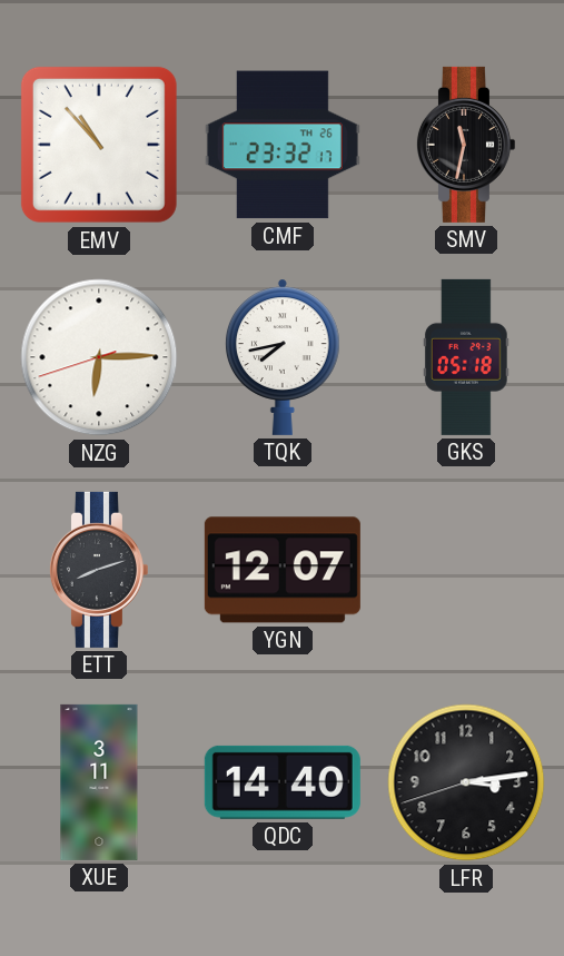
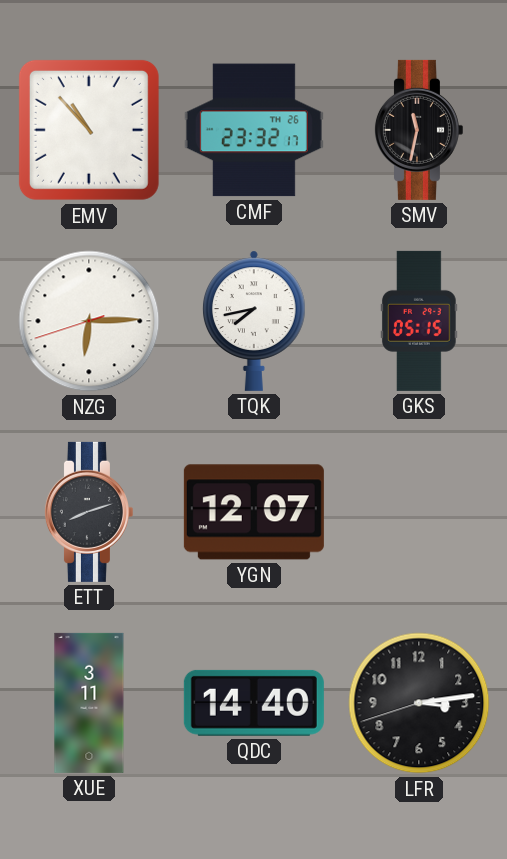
GKS: 05:18 -> 05:15
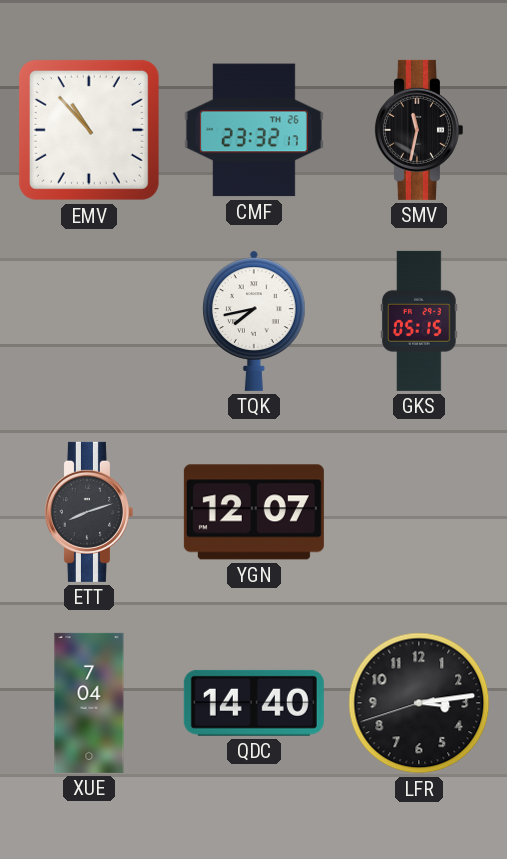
NZG: 6:14 -> none
XUE: 3:11 -> 7:04
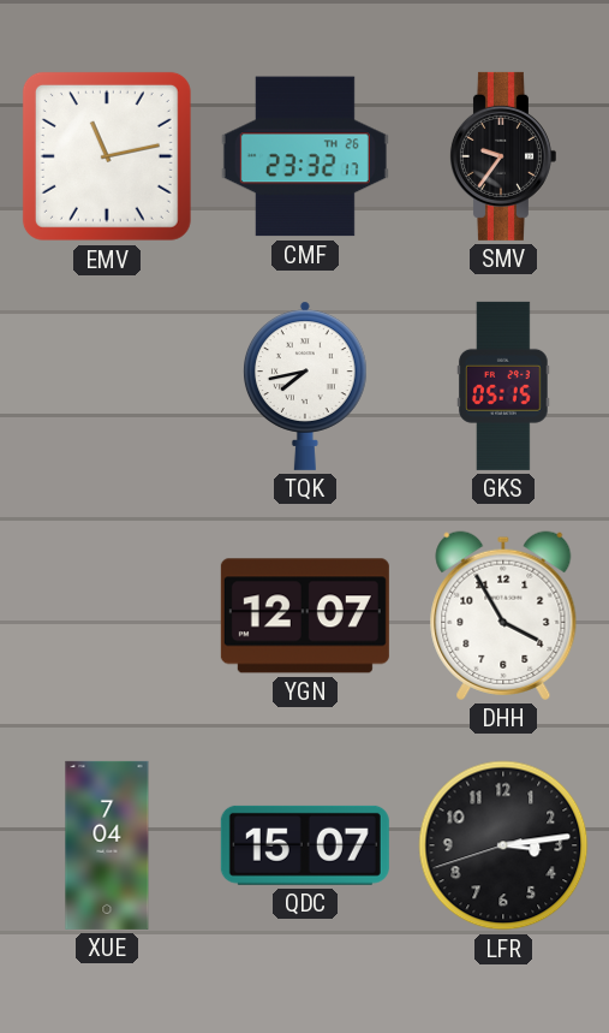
EMV: 10:53 -> 11:13
SMV: 11:32 -> 9:36
ETT: 8:12 -> none
DHH: none -> 3:55
QDC: 14:40 -> 15:07
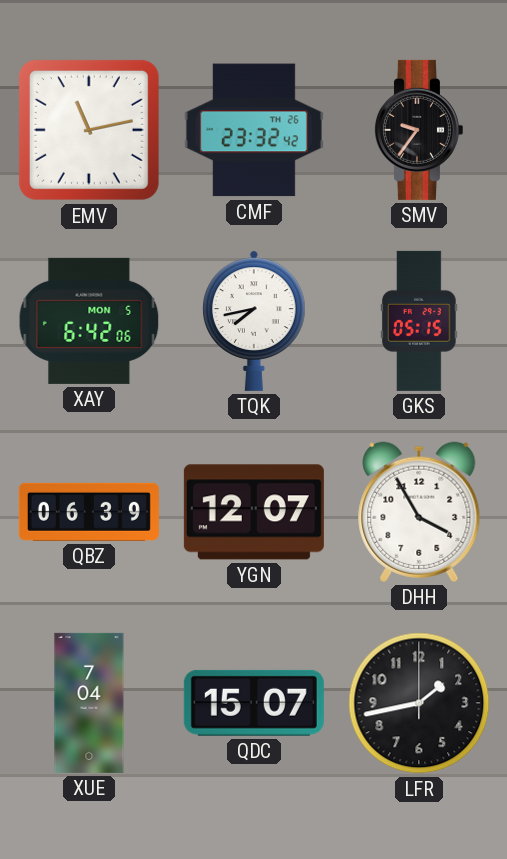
CMF: 23:32:17 -> 23:32:42
XAY: none -> 6:42
QBZ: none -> 06:39
LFR: 3:13 -> 1:43
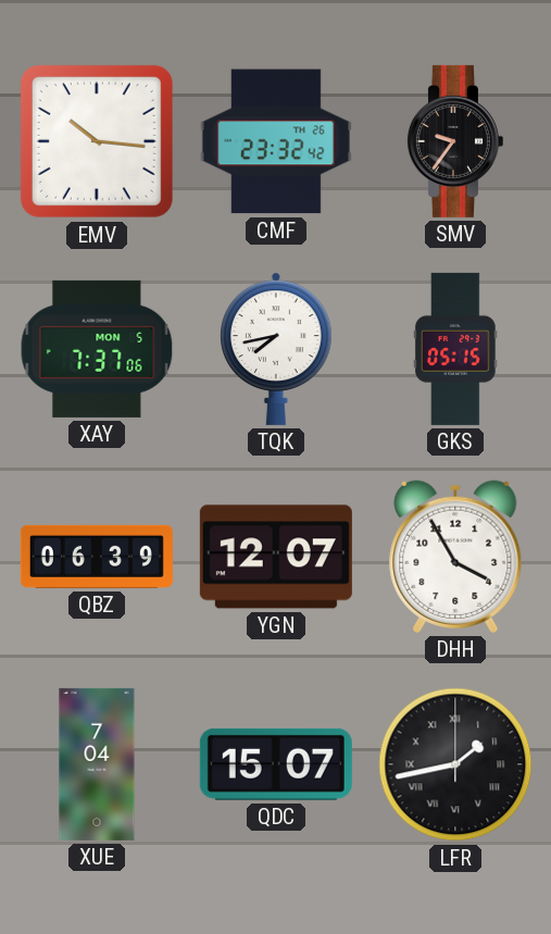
EMV: 11:13 -> 10:16
XAY: 6:42 -> 7:37
LFR numerals: Arabic -> Roman
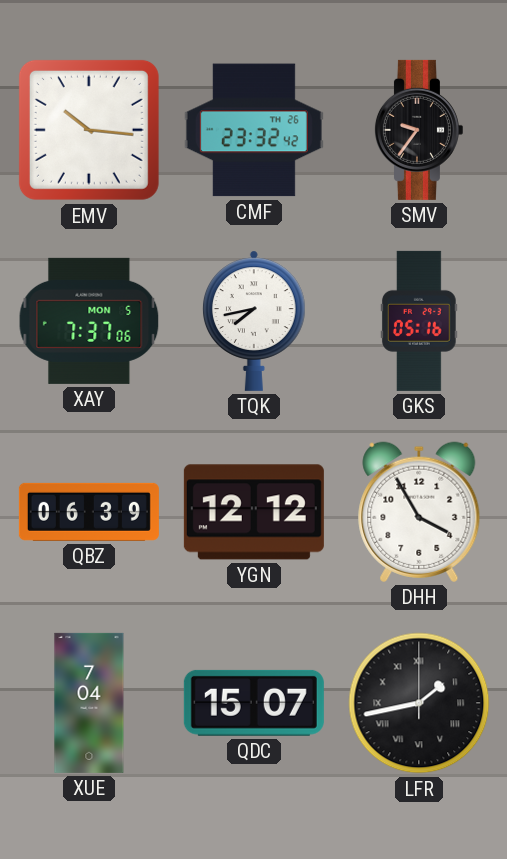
GKS: 05:15 -> 05:16
YGN: 12:07 -> 12:12
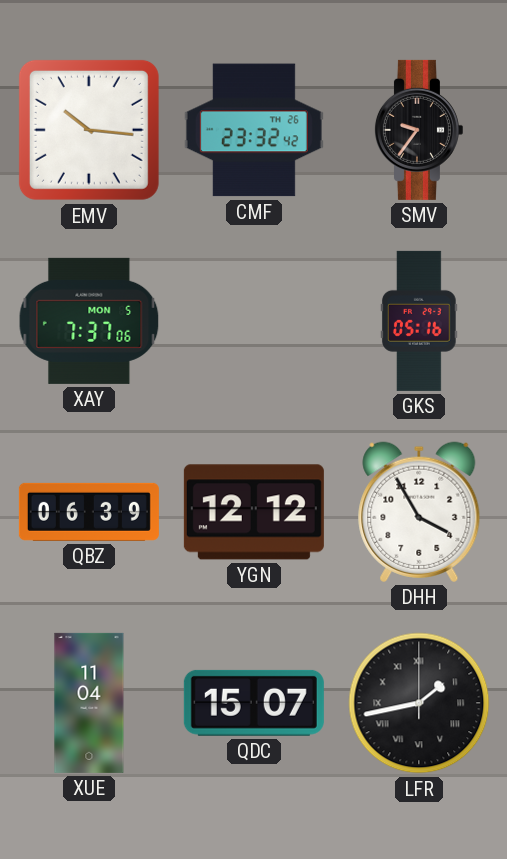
TQK: 7:43 -> none
XUE: 7:04 -> 11:04
